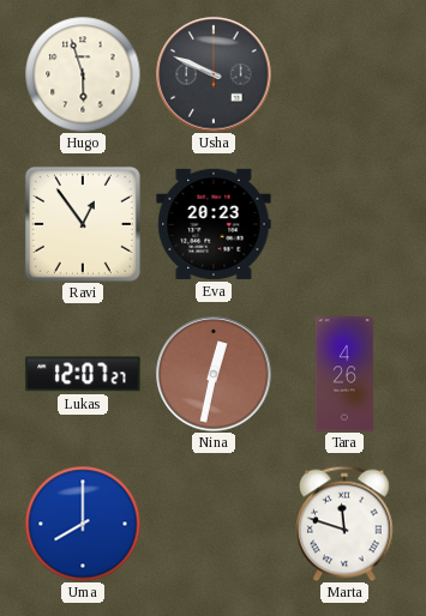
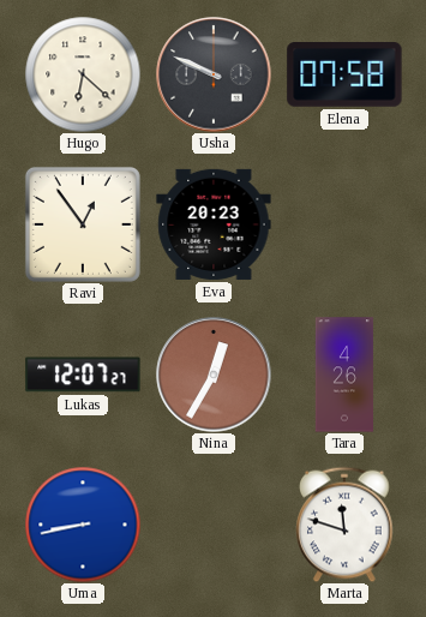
Hugo: 5:57 -> 6:22
Elena: none -> 07:58
Nina: 12:32 -> 12:35
Uma: 8:00 -> 8:43
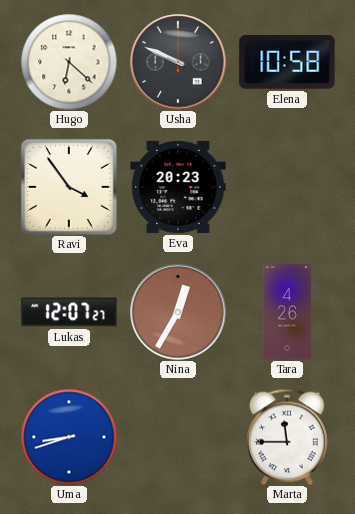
Elena: 07:58 -> 10:58
Ravi: 12:54 -> 3:54
Uma: 8:43 -> 8:42
Marta: 11:48 -> 11:45
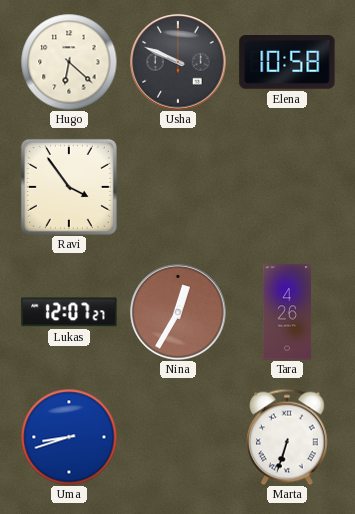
Eva: 20:23 -> none
Marta: 11:45 -> 6:33
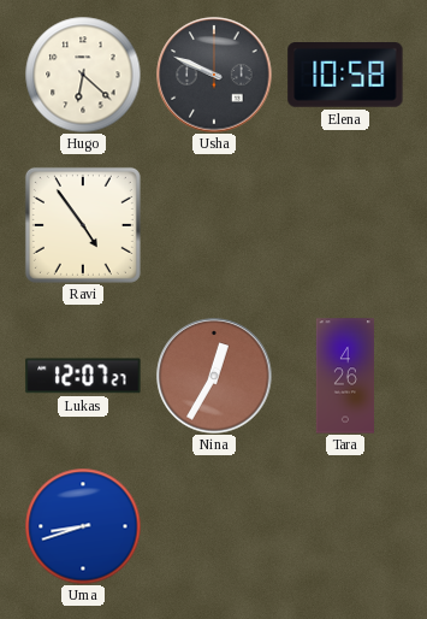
Ravi: 3:54 -> 4:54
Marta: 6:33 -> none
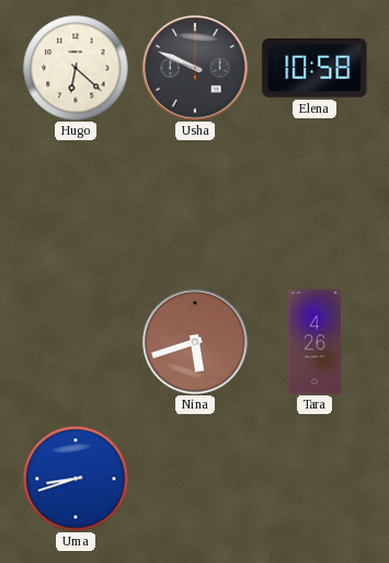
Ravi: 4:54 -> none
Lukas: 12:07 -> none
Nina: 12:35 -> 5:42
